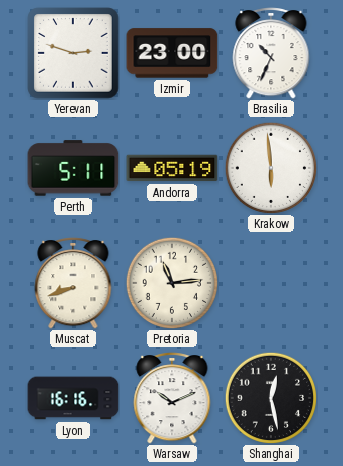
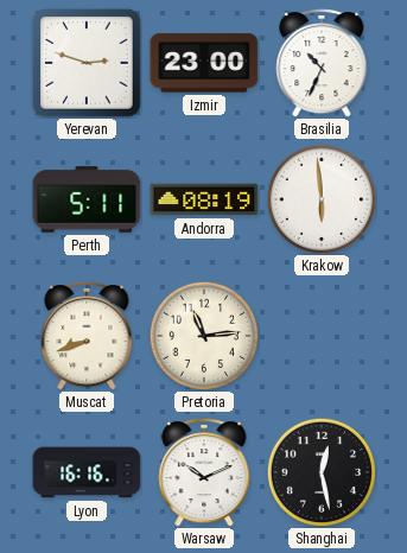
Andorra: 05:19 -> 08:19
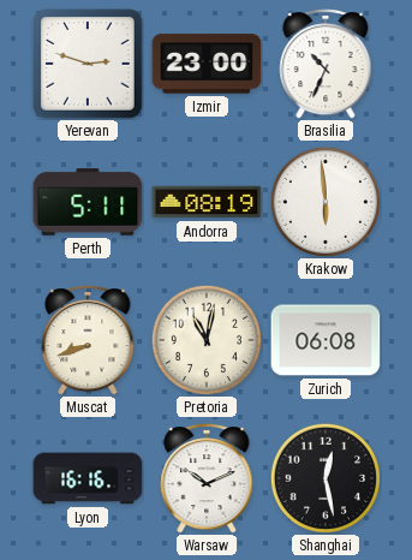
Pretoria: 11:14 -> 11:02
Zurich: none -> 06:08
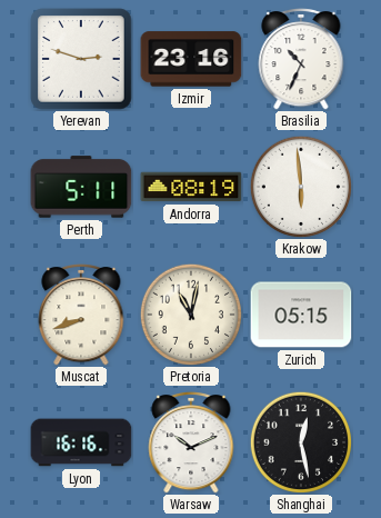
Izmir: 23:00 -> 23:16
Zurich: 06:08 -> 05:15
